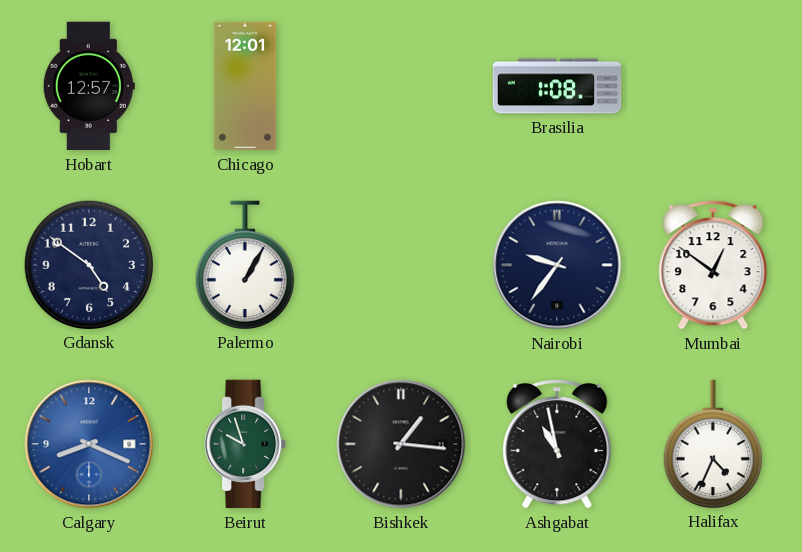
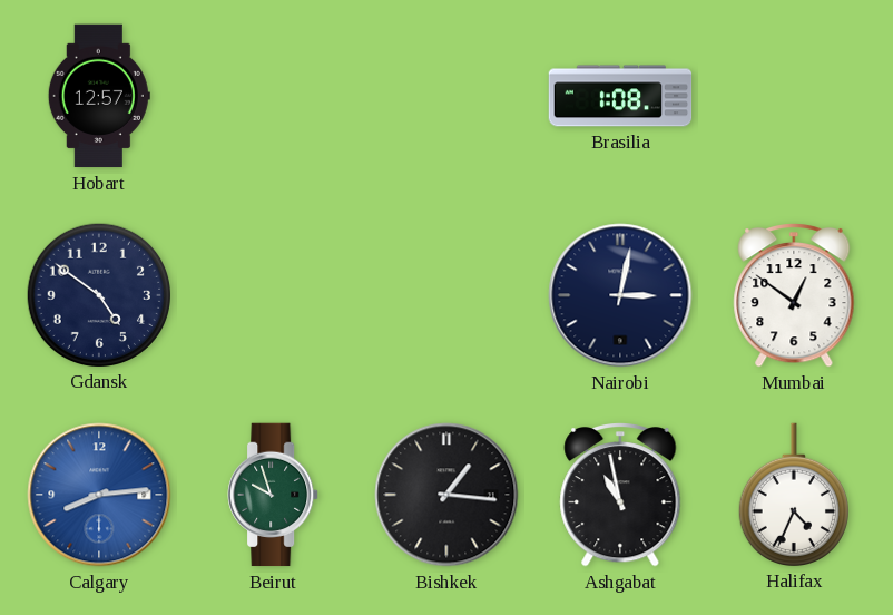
Chicago: 12:01 -> none
Palermo: 1:05 -> none
Nairobi: 9:36 -> 3:02
Calgary: 8:19 -> 8:14
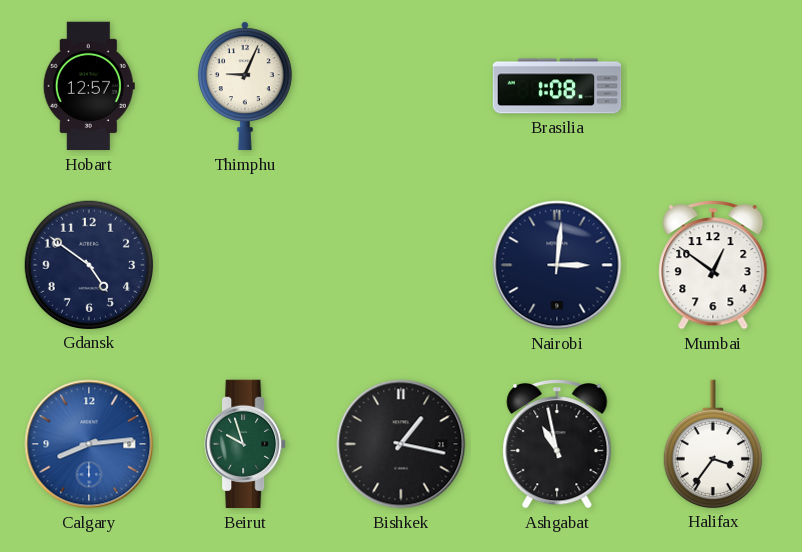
Thimphu: none -> 9:04
Nairobi: 3:02 -> 3:01
Bishkek: 1:16 -> 1:17
Halifax: 4:34 -> 3:36
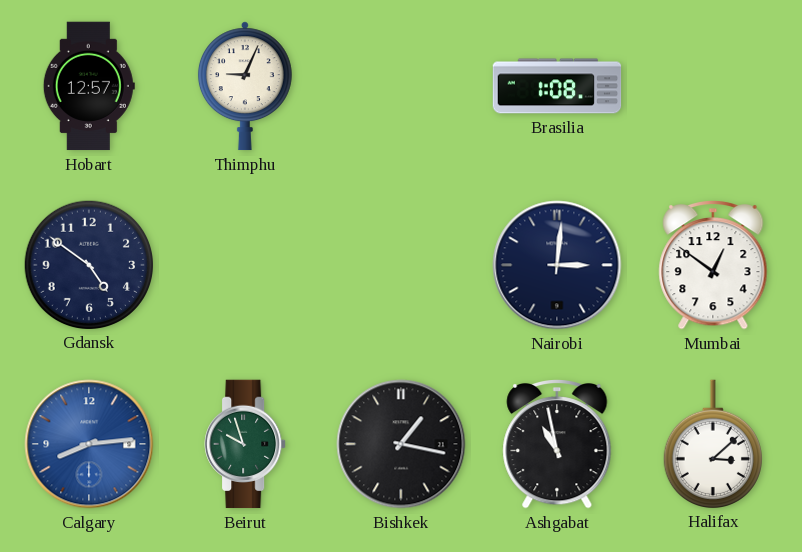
Halifax: 3:36 -> 3:08
